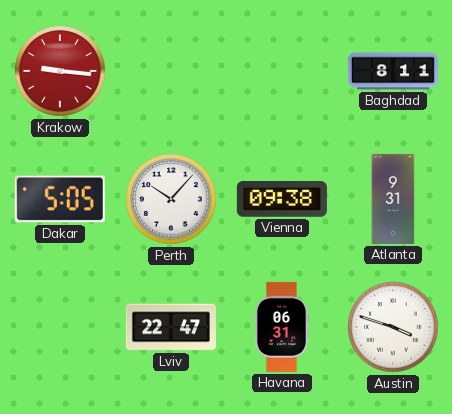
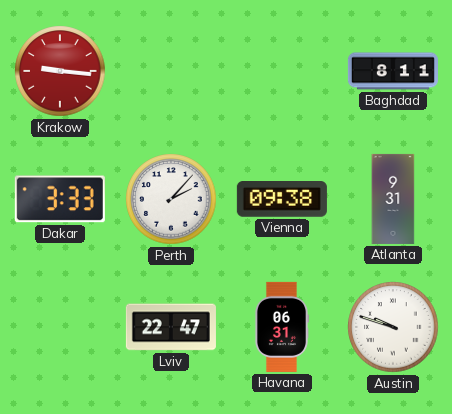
Dakar: 5:05 -> 3:33
Perth: 10:07 -> 2:07
Austin: 3:48 -> 9:48
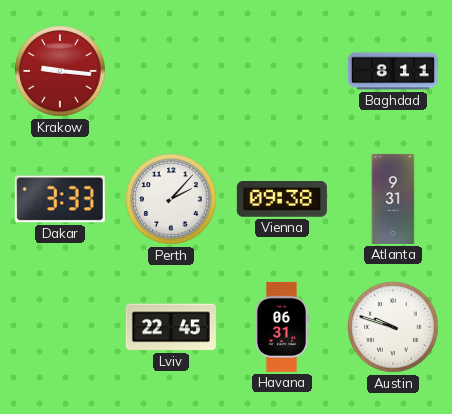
Lviv: 22:47 -> 22:45
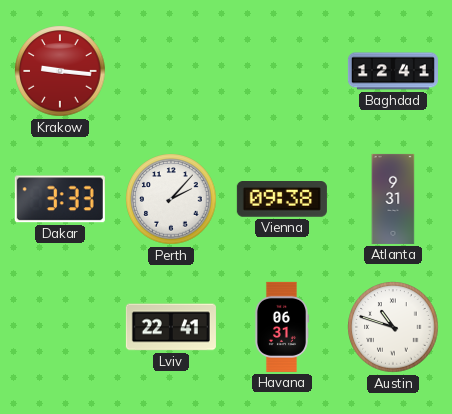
Baghdad: 8:11 -> 12:41
Lviv: 22:45 -> 22:41
Austin: 9:48 -> 10:48
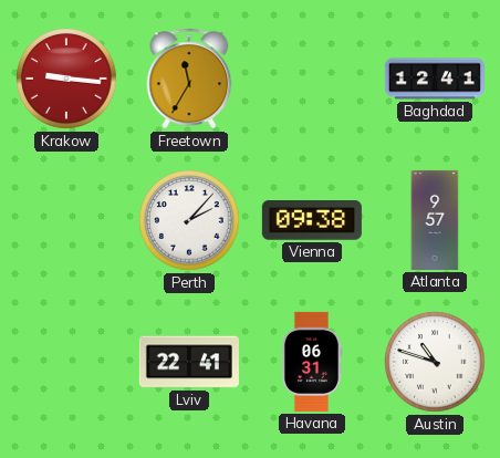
Freetown: none -> 11:35
Dakar: 3:33 -> none
Atlanta: 9:31 -> 9:57
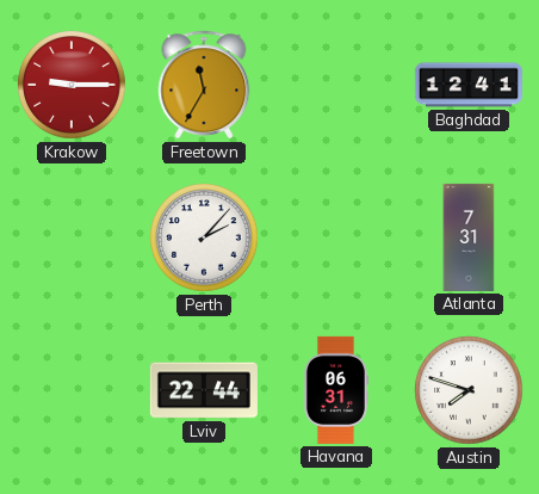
Krakow: 9:16 -> 9:15
Vienna: 09:38 -> none
Atlanta: 9:57 -> 7:31
Lviv: 22:41 -> 22:44
Austin: 10:48 -> 7:48
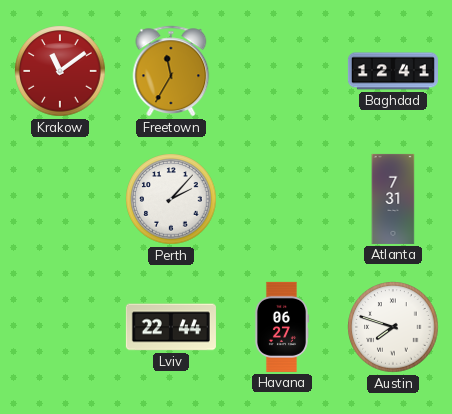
Krakow: 9:15 -> 11:09
Havana: 06:31 -> 06:27
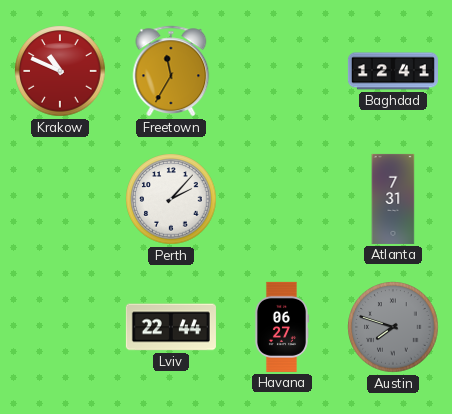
Krakow: 11:09 -> 10:49
Austin dial: white -> grey
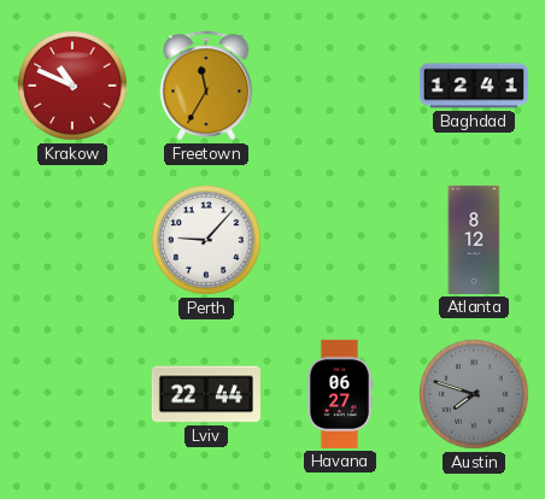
Perth: 2:07 -> 9:07
Atlanta: 7:31 -> 8:12
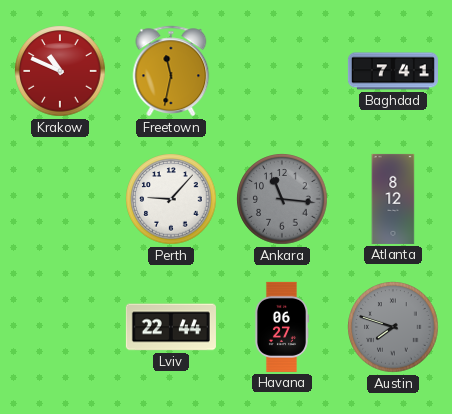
Freetown: 11:35 -> 11:32
Baghdad: 12:41 -> 7:41
Ankara: none -> 11:16
